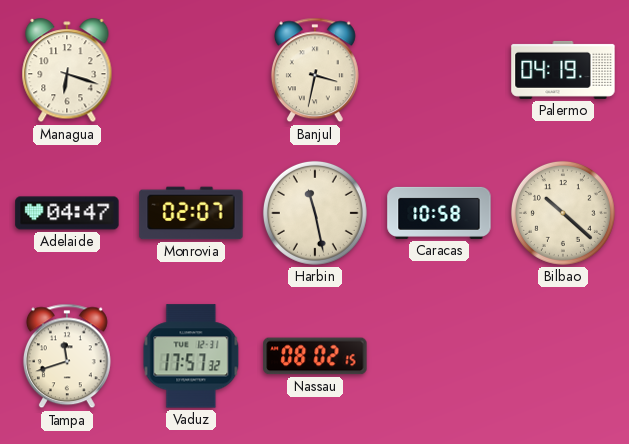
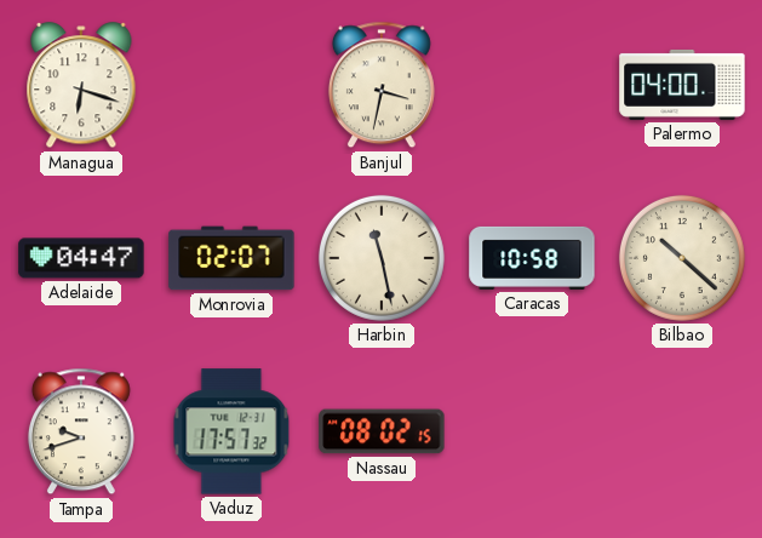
Palermo: 04:19 -> 04:00
Tampa: 11:42 -> 9:42
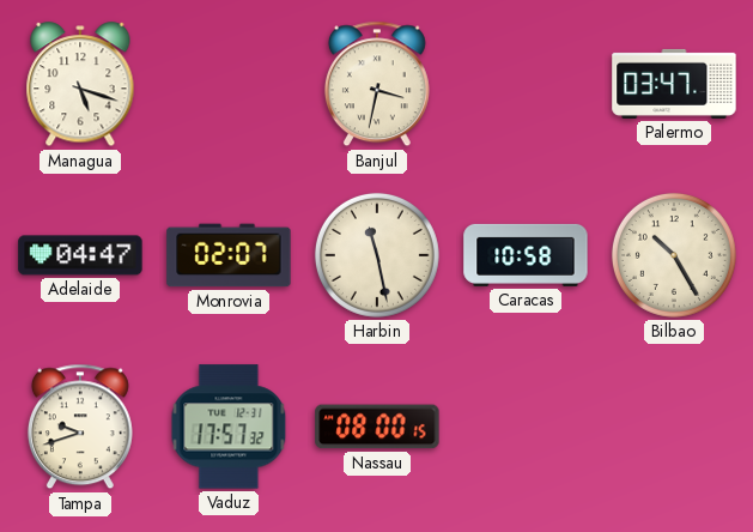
Managua: 6:18 -> 5:18
Palermo: 04:00 -> 03:47
Bilbao: 10:22 -> 10:25
Nassau: 08:02 -> 08:00
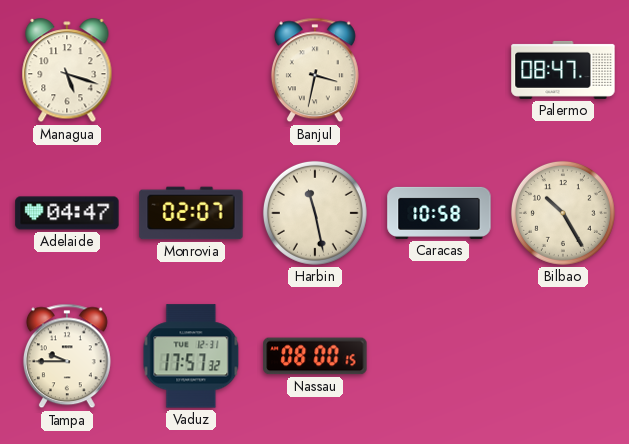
Palermo: 03:47 -> 08:47
Tampa: 9:42 -> 9:45
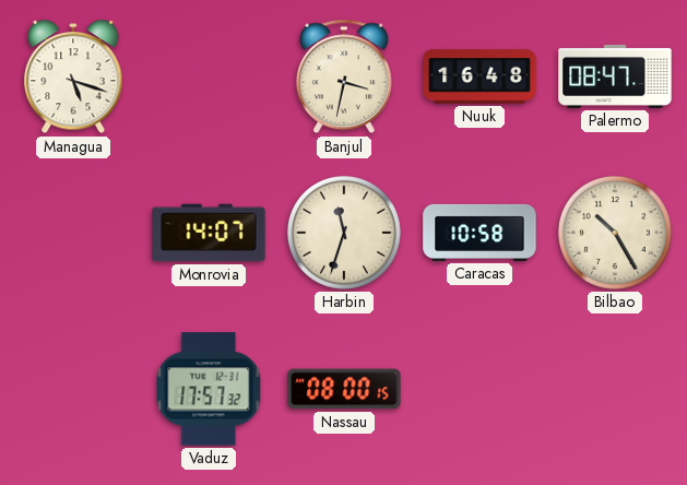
Nuuk: none -> 16:48
Adelaide: 04:47 -> none
Monrovia: 02:07 -> 14:07
Harbin: 11:28 -> 11:33
Tampa: 9:45 -> none
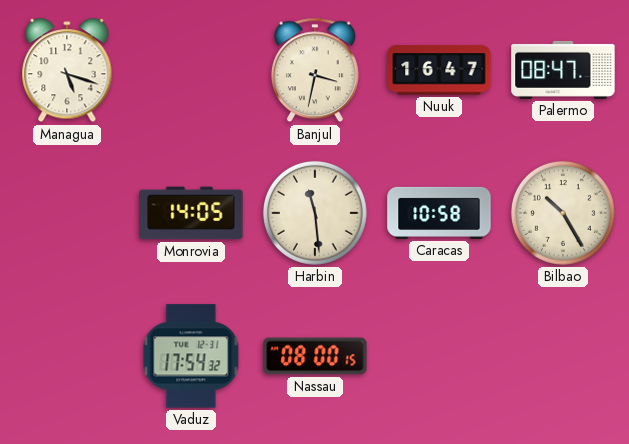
Nuuk: 16:48 -> 16:47
Monrovia: 14:07 -> 14:05
Harbin: 11:33 -> 11:29
Vaduz: 17:57 -> 17:54
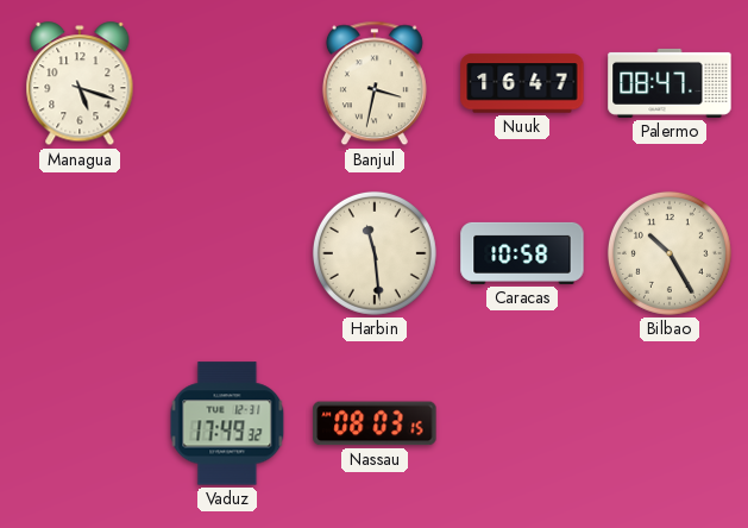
Monrovia: 14:05 -> none
Vaduz: 17:54 -> 17:49
Nassau: 08:00 -> 08:03
